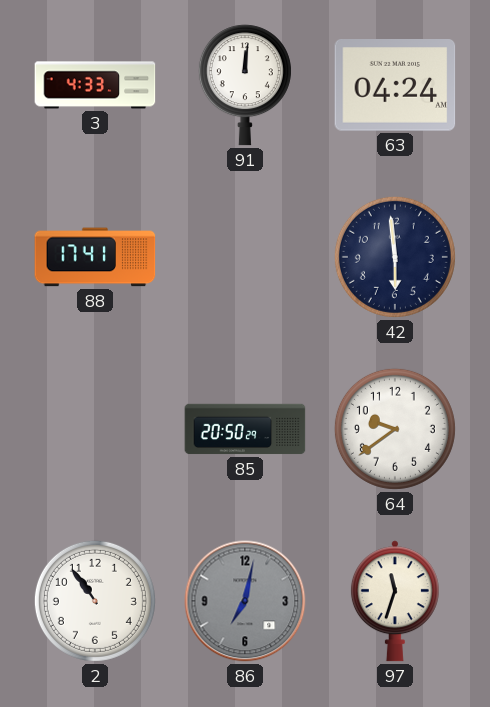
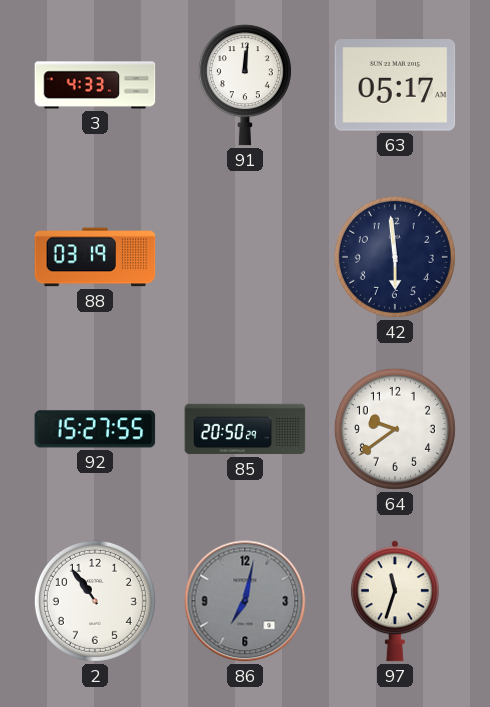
63: 04:24 -> 05:17
88: 17:41 -> 03:19
92: none -> 15:27
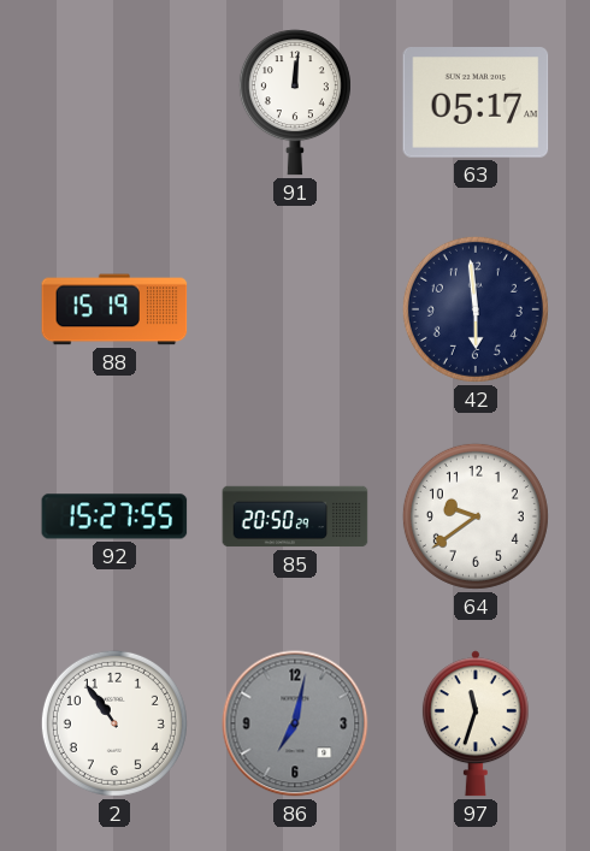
3: 4:33 -> none
88: 03:19 -> 15:19
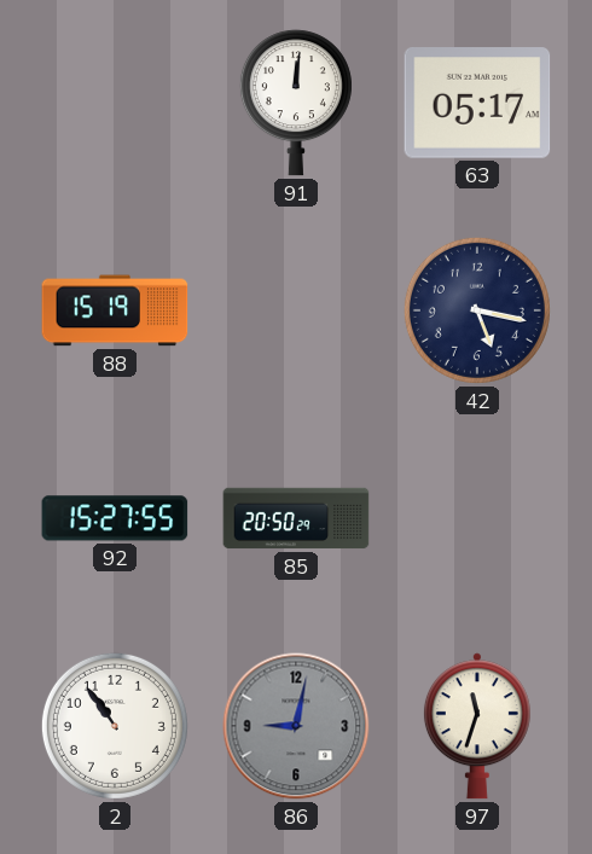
42: 5:59 -> 5:17
64: 9:39 -> none
86: 7:02 -> 9:02
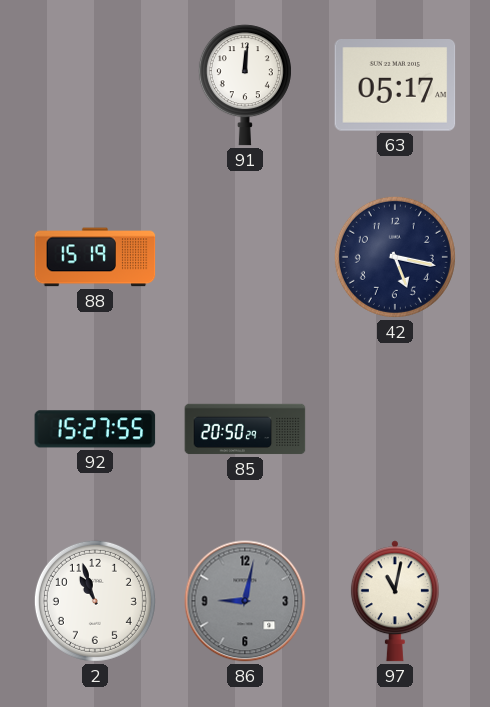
2: 10:54 -> 10:57
97: 11:33 -> 11:02
